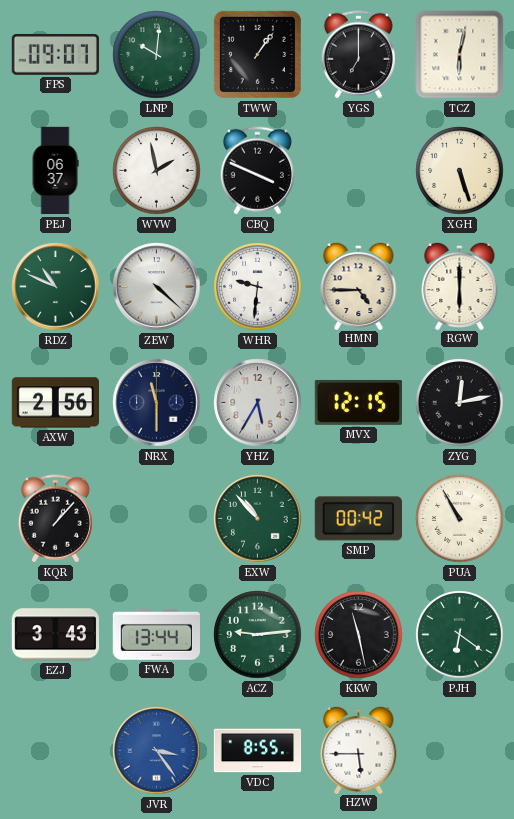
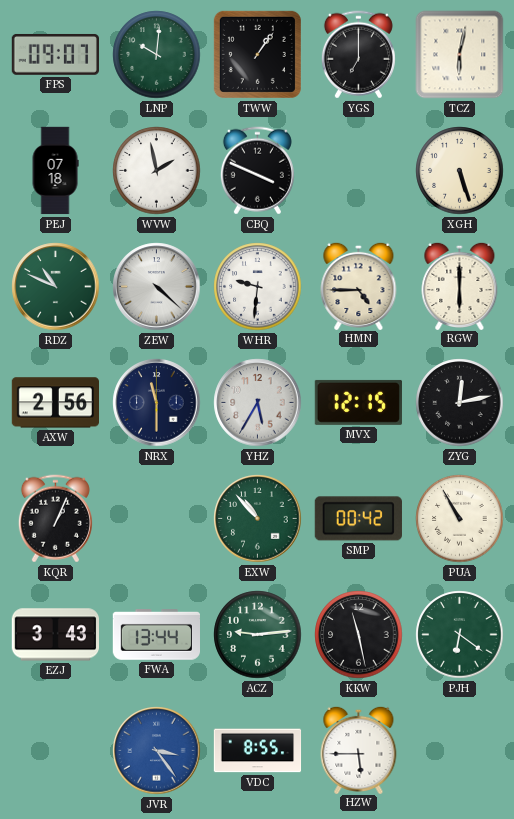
PEJ: 06:37 -> 07:18
KQR: 1:07 -> 1:04
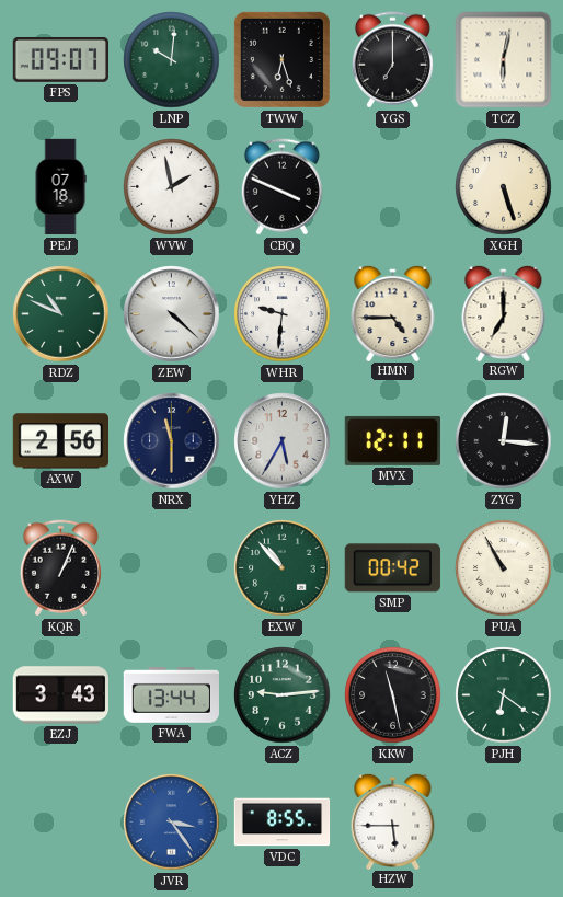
TWW: 1:06 -> 6:27
RGW: 6:00 -> 7:00
MVX: 12:15 -> 12:11
ZYG: 12:13 -> 12:16
